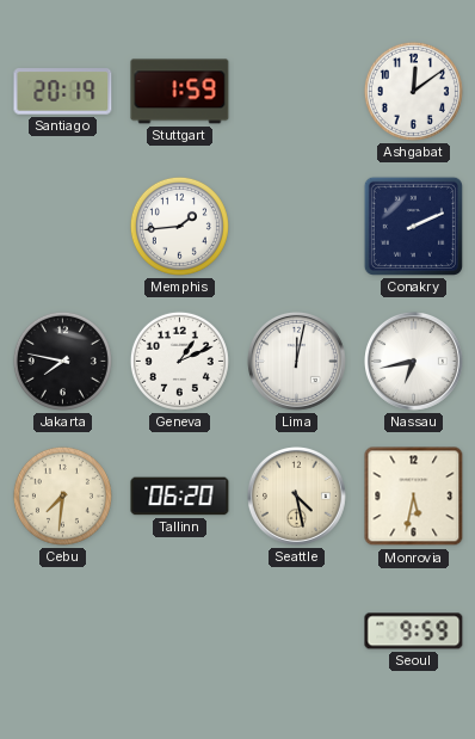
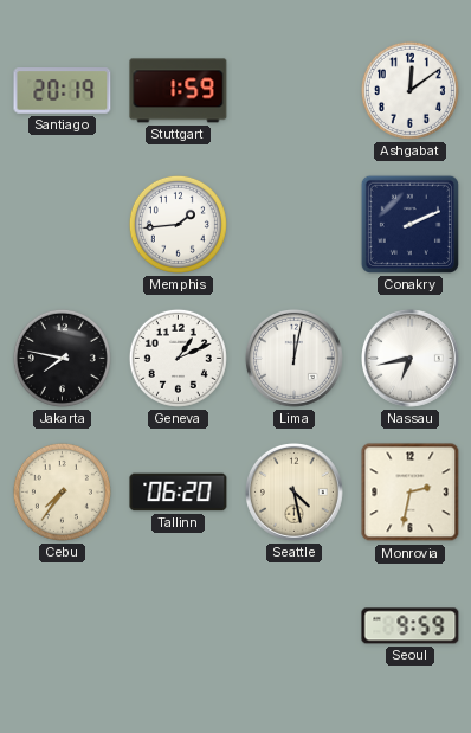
Cebu: 7:31 -> 7:36
Monrovia: 5:32 -> 2:32
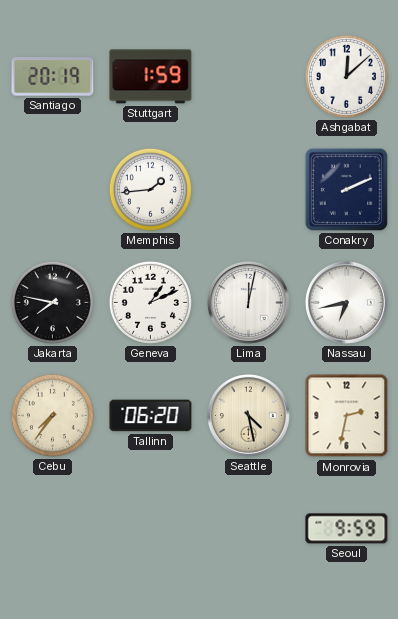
Ashgabat: 12:09 -> 12:08
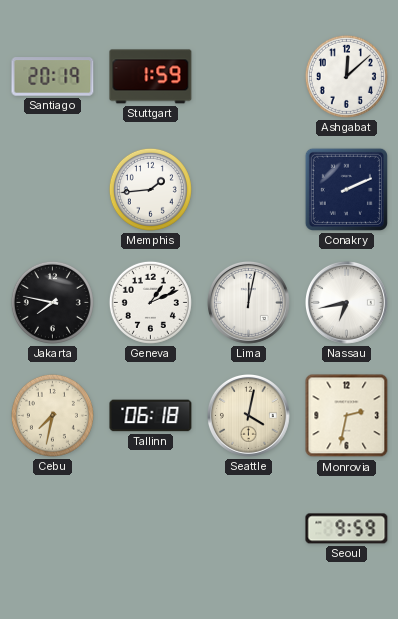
Cebu: 7:36 -> 7:32
Tallinn: 06:20 -> 06:18
Seattle: 4:28 -> 4:02
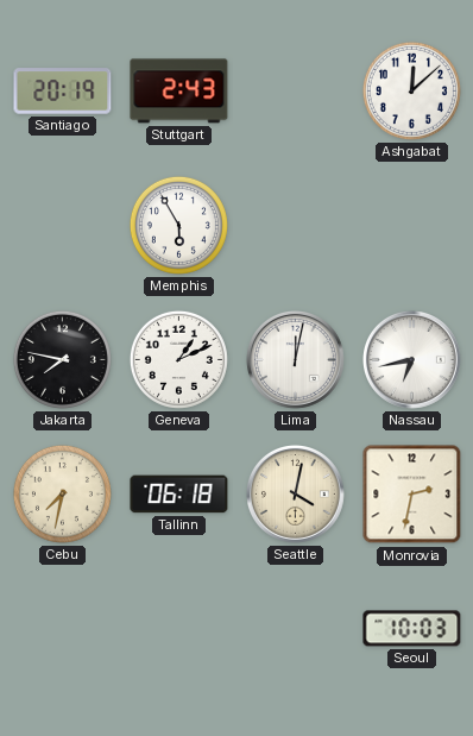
Stuttgart: 1:59 -> 2:43
Memphis: 1:44 -> 5:55
Conakry: 2:11 -> none
Seoul: 9:59 -> 10:03
